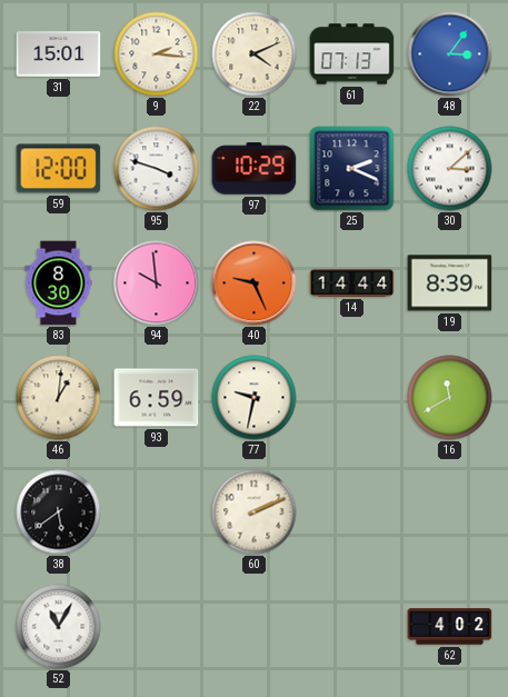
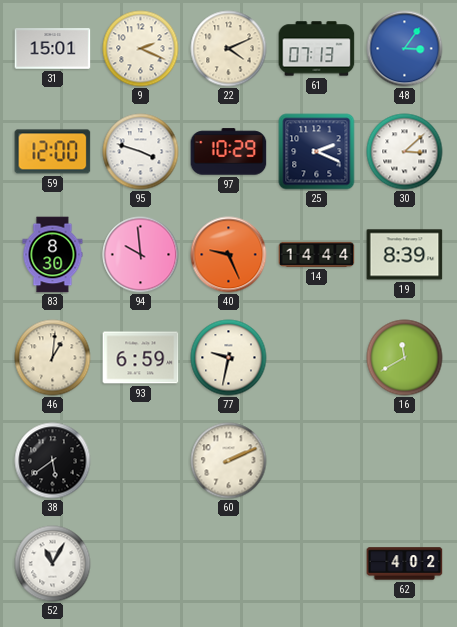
9: 2:16 -> 2:19
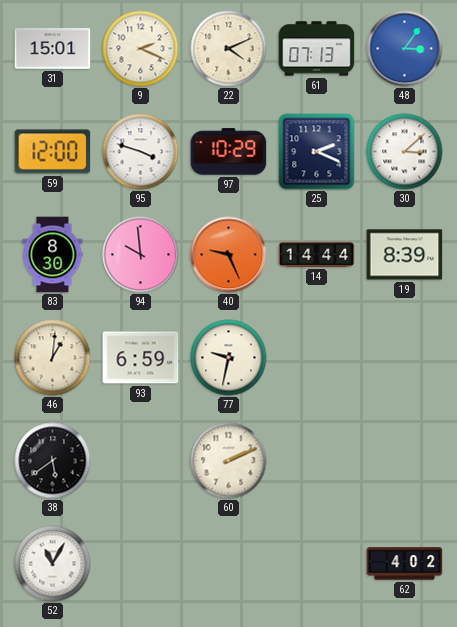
16: 11:40 -> none
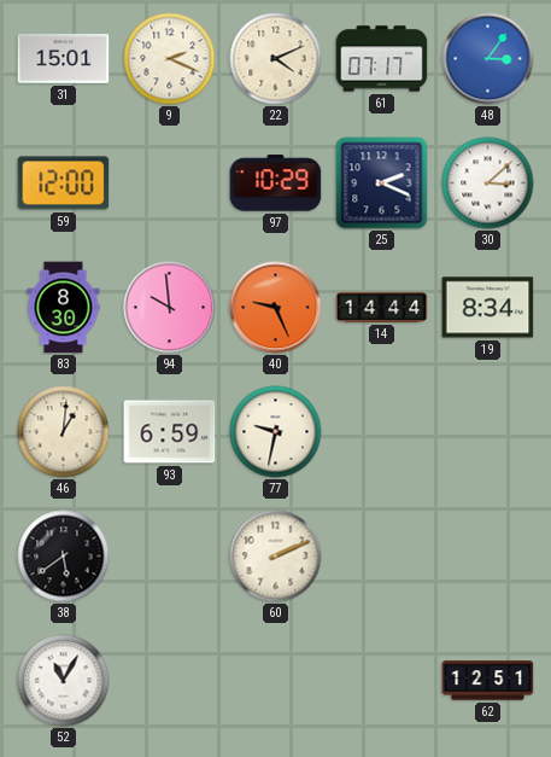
61: 07:13 -> 07:17
95: 3:48 -> none
19: 8:39 -> 8:34
62: 4:02 -> 12:51
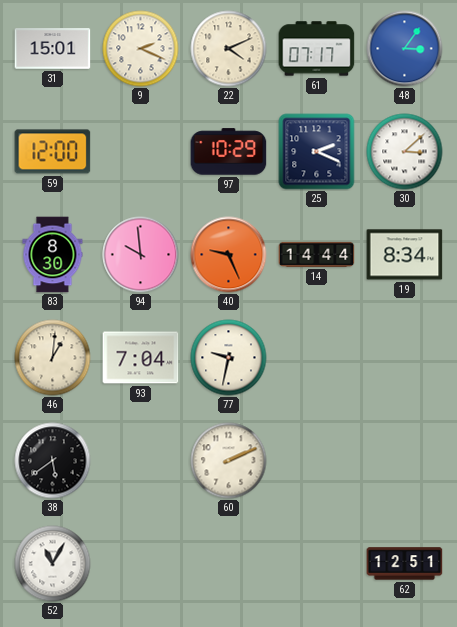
93: 6:59 -> 7:04
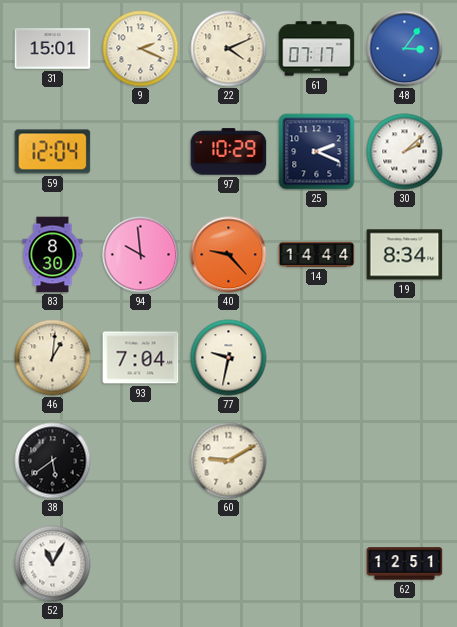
59: 12:00 -> 12:04
30: 3:08 -> 2:08
40: 9:26 -> 9:23
60: 2:11 -> 9:10
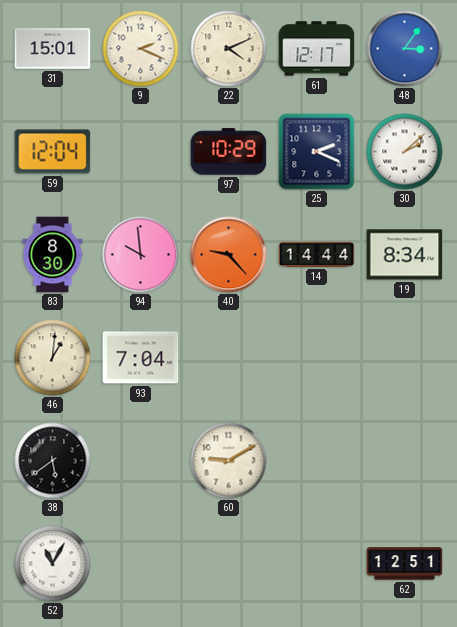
61: 07:17 -> 12:17
77: 9:32 -> none
